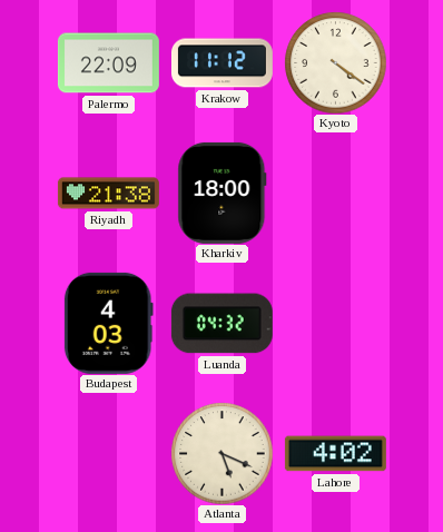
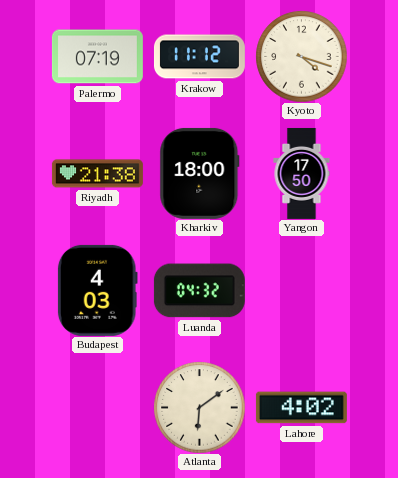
Palermo: 22:09 -> 07:19
Kyoto: 4:21 -> 4:18
Yangon: none -> 17:50
Atlanta: 5:19 -> 6:09
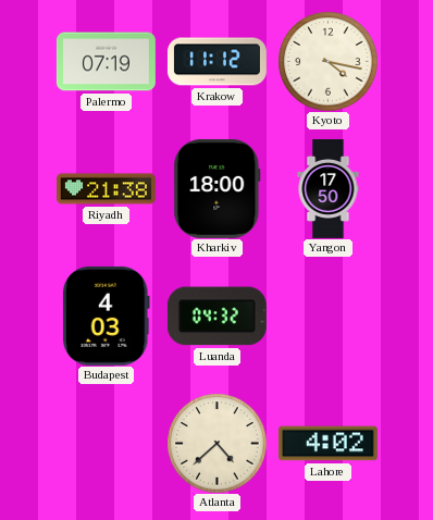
Kyoto: 4:18 -> 4:17
Atlanta: 6:09 -> 4:38
